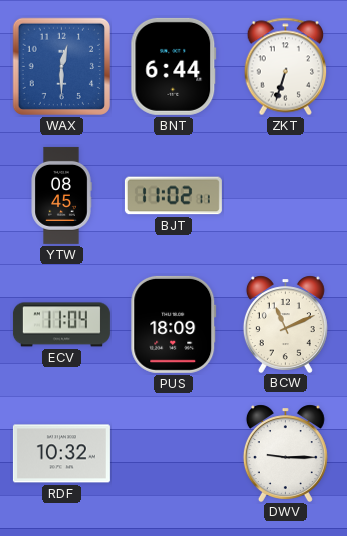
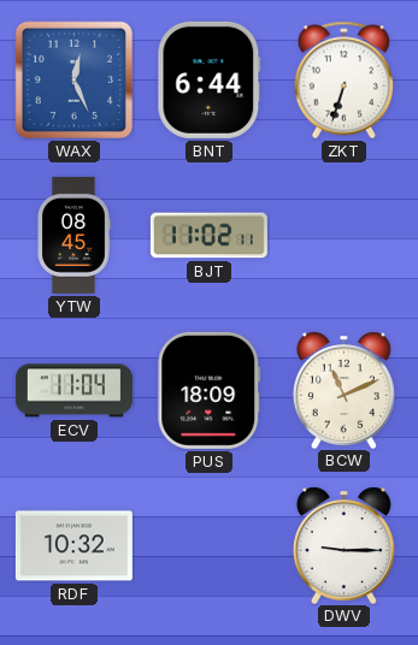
WAX: 12:30 -> 12:26
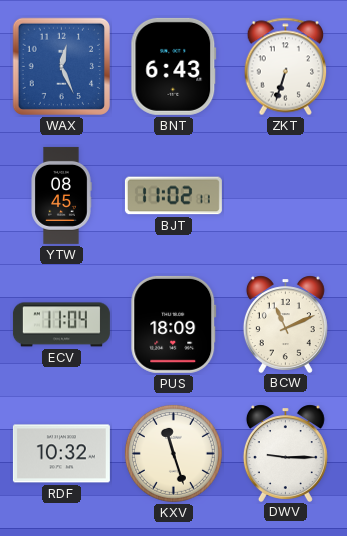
BNT: 6:44 -> 6:43
KXV: none -> 11:27
